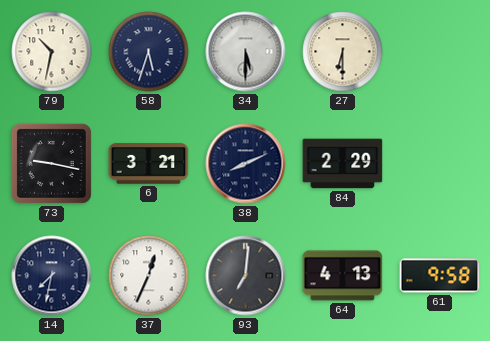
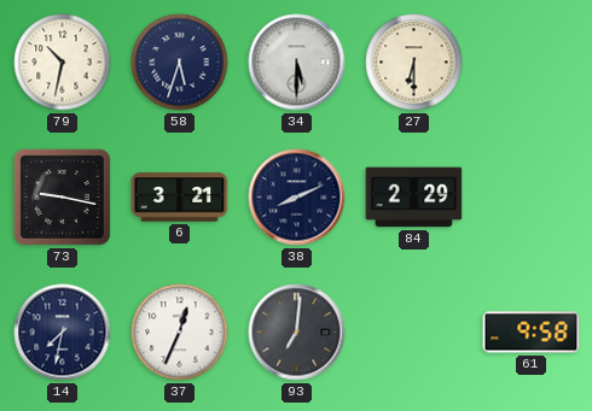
64: 4:13 -> none
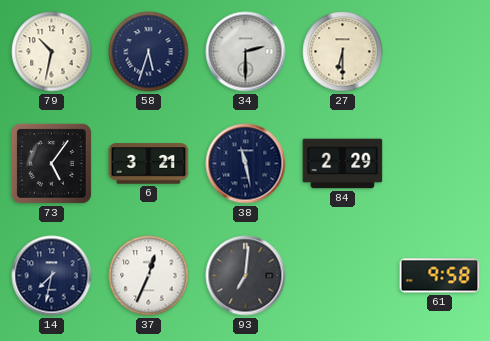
34: 5:30 -> 2:30
73: 9:17 -> 5:06
38: 8:11 -> 11:28
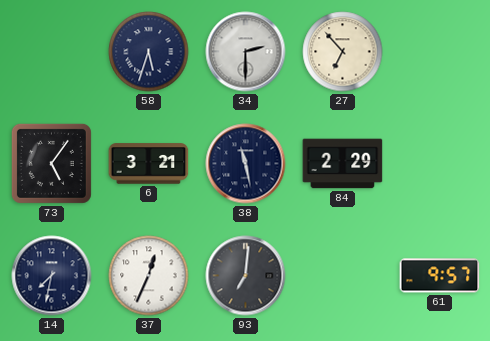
79: 10:32 -> none
27: 6:30 -> 6:53
61: 9:58 -> 9:57
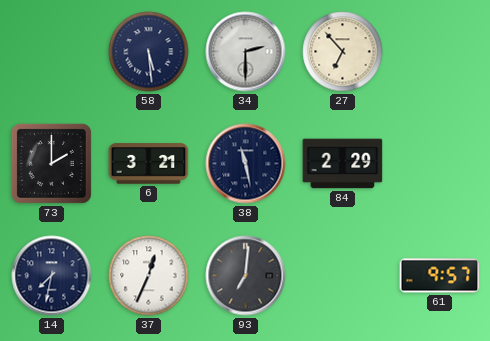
58: 5:33 -> 5:29
73: 5:06 -> 2:00
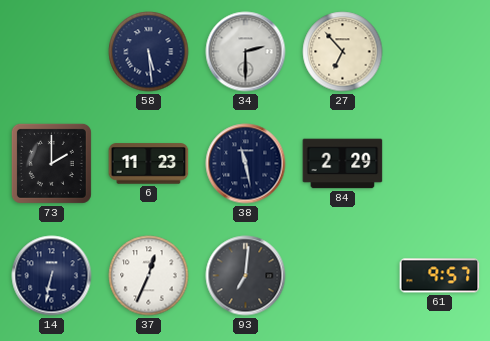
6: 3:21 -> 11:23
14: 7:32 -> 6:32
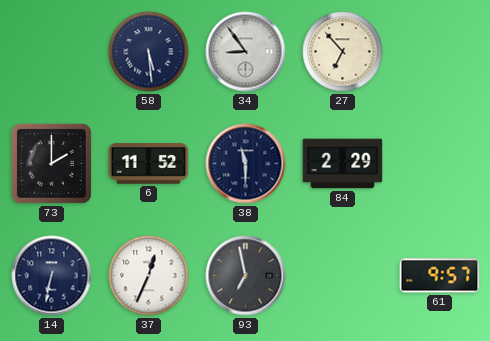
34: 2:30 -> 8:54
6: 11:23 -> 11:52
38: 11:28 -> 11:30
93: 7:01 -> 6:58
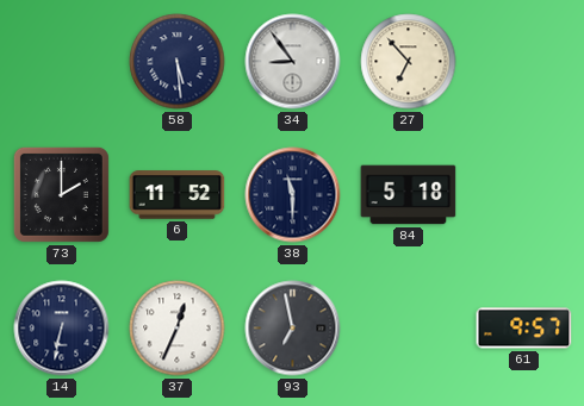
84: 2:29 -> 5:18
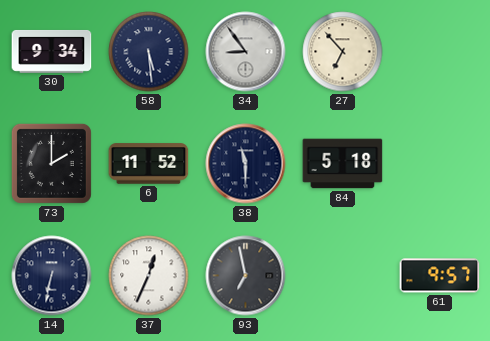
30: none -> 9:34
